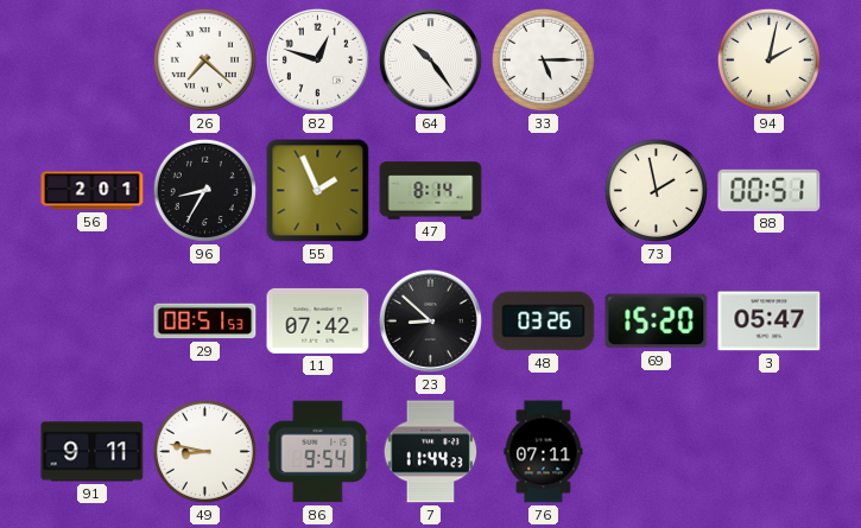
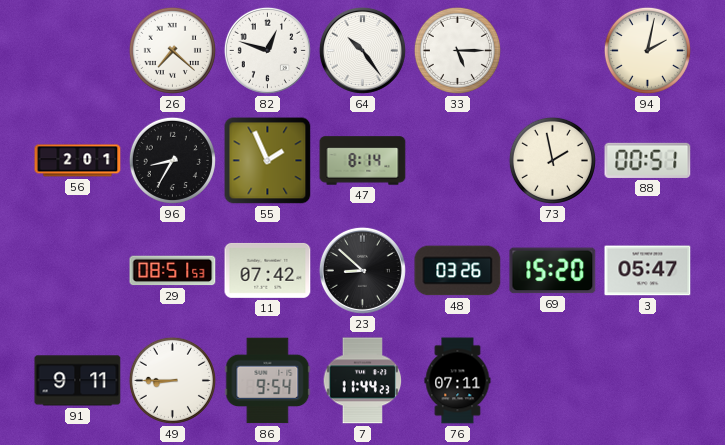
49: 8:47 -> 8:45
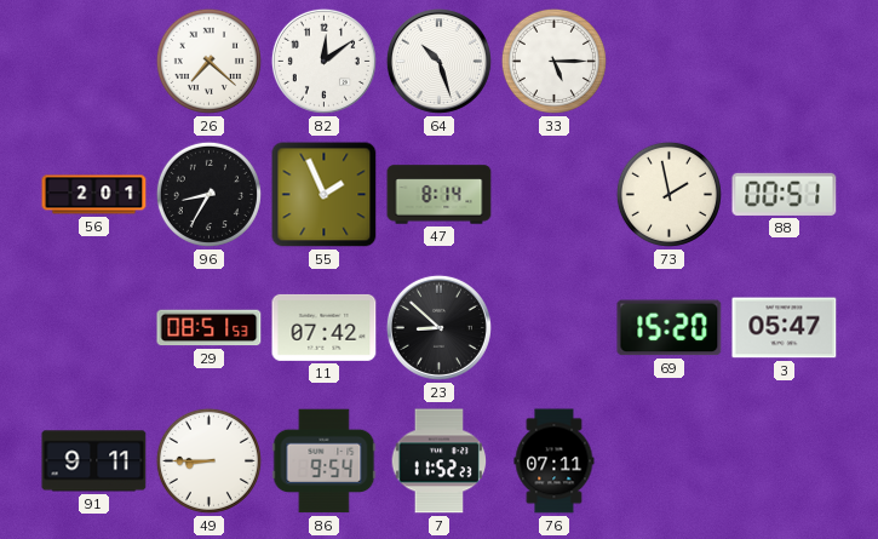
82: 12:48 -> 12:09
64: 10:24 -> 10:27
94: 2:02 -> none
48: 03:26 -> none
7: 11:44 -> 11:52
